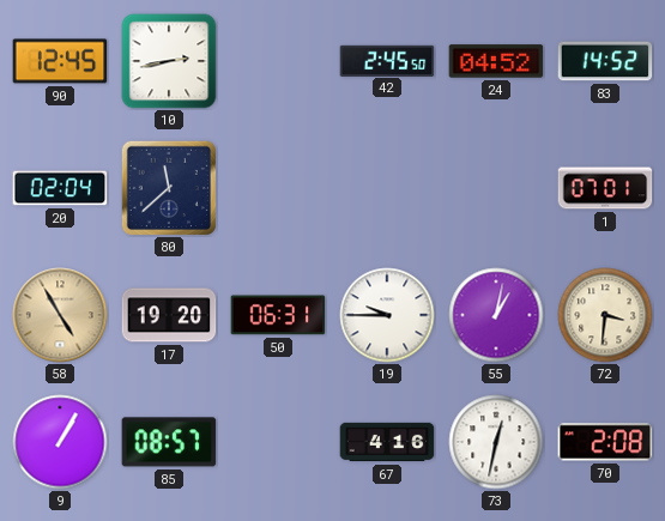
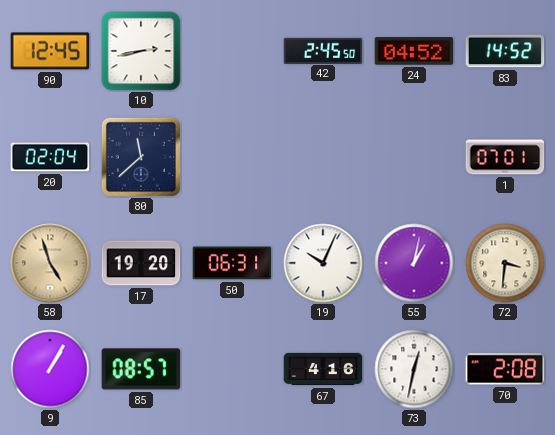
58: 4:55 -> 4:57
19: 9:45 -> 10:04
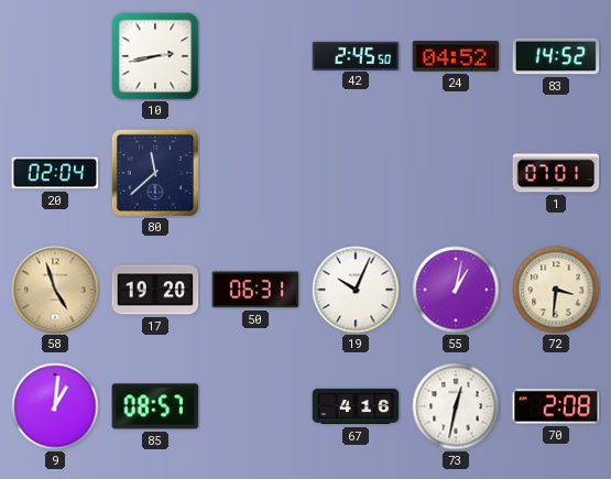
90: 12:45 -> none
9: 1:05 -> 1:01
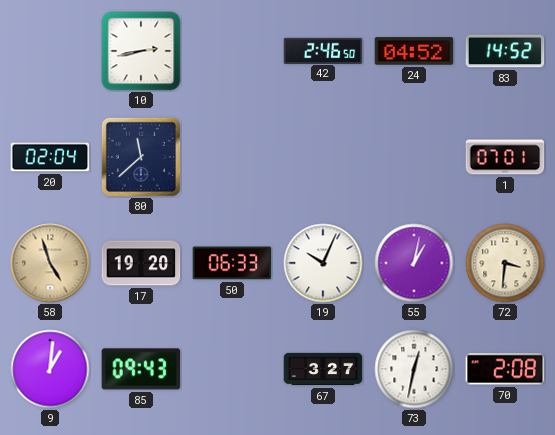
42: 2:45 -> 2:46
50: 06:31 -> 06:33
85: 08:57 -> 09:43
67: 4:16 -> 3:27
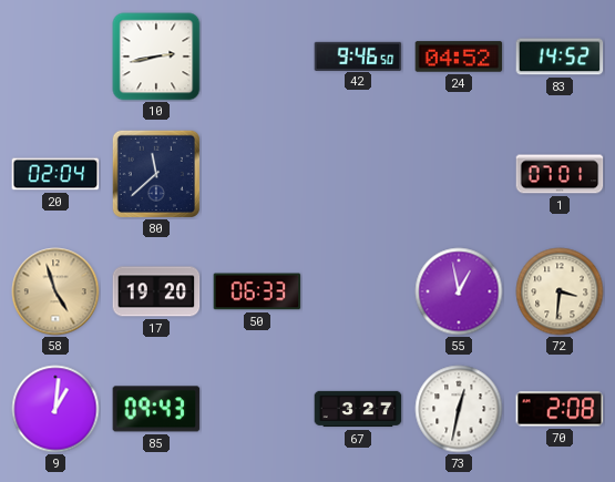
42: 2:46 -> 9:46
19: 10:04 -> none
55: 1:02 -> 12:58
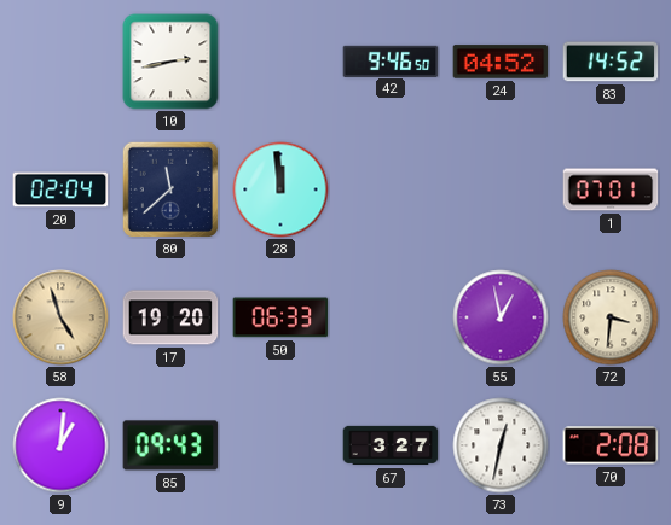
28: none -> 11:59
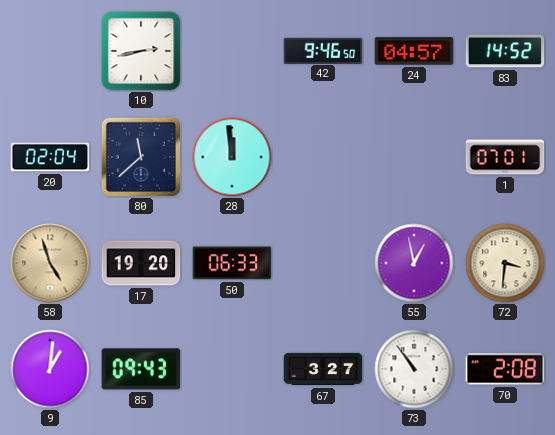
24: 04:52 -> 04:57
73: 12:32 -> 10:54
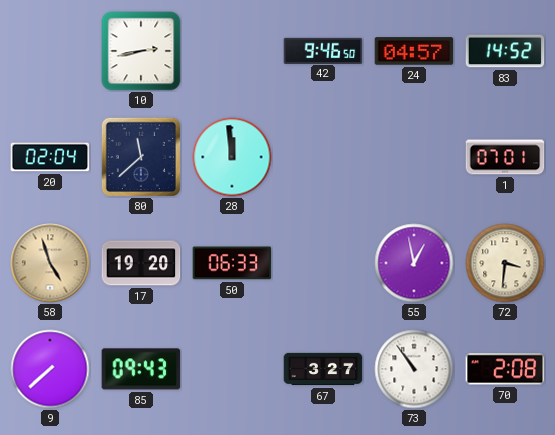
9: 1:01 -> 7:38
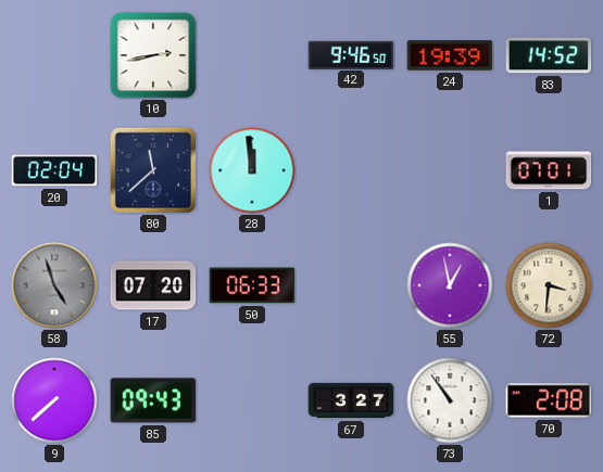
24: 04:57 -> 19:39
58 dial: champagne -> grey
17: 19:20 -> 07:20
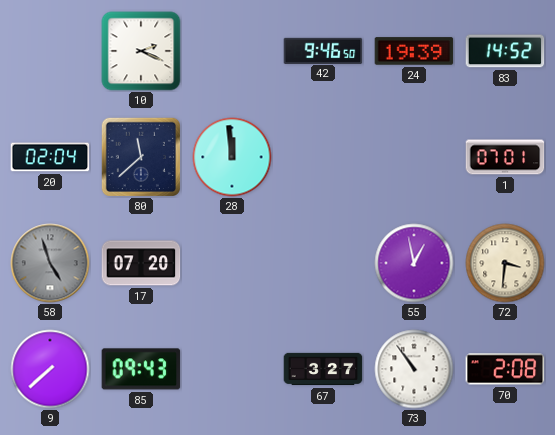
10: 2:43 -> 2:19
50: 06:33 -> none
